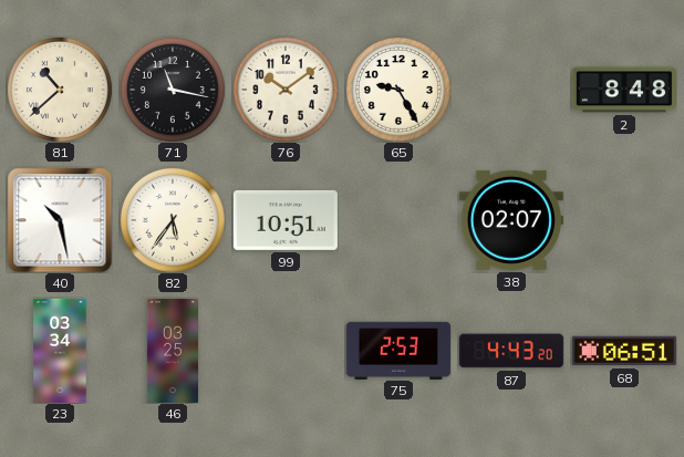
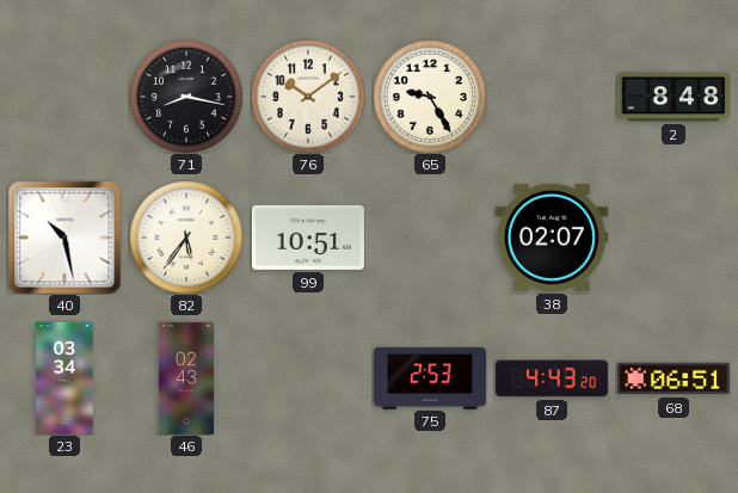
81: 10:38 -> none
71: 11:17 -> 8:17
46: 03:25 -> 02:43
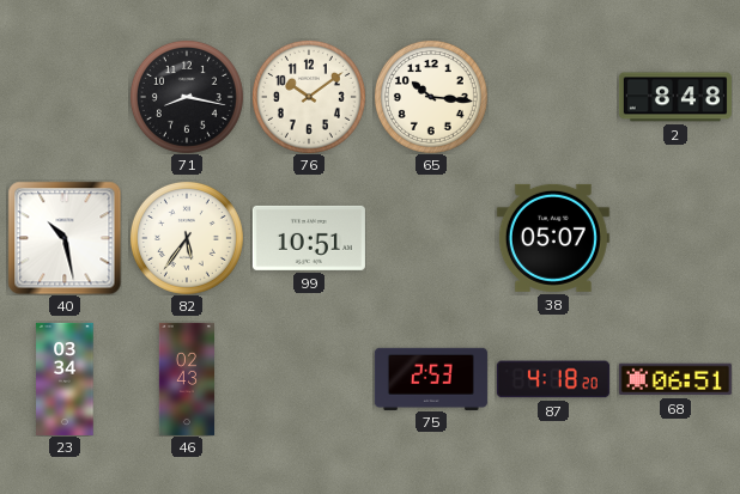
65: 9:25 -> 10:16
38: 02:07 -> 05:07
87: 4:43 -> 4:18
